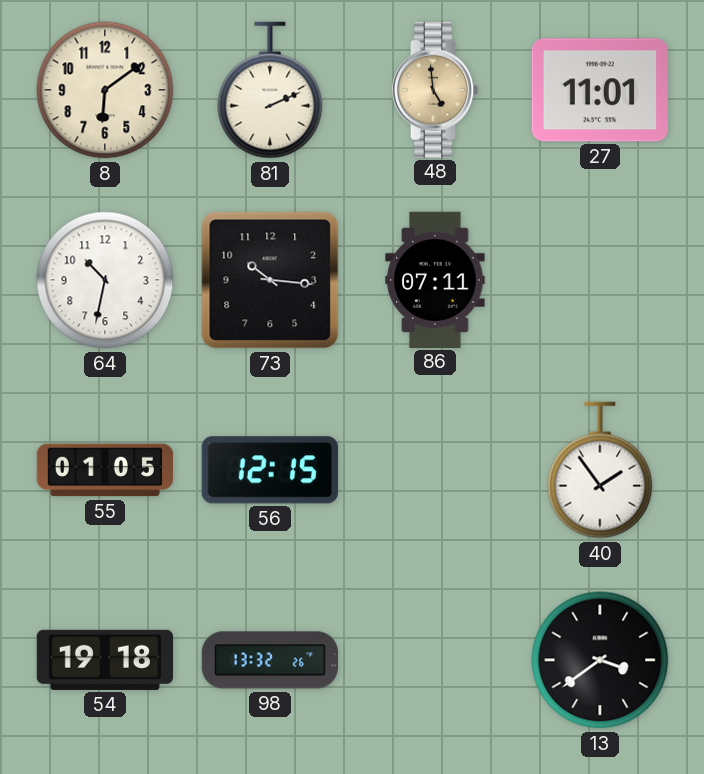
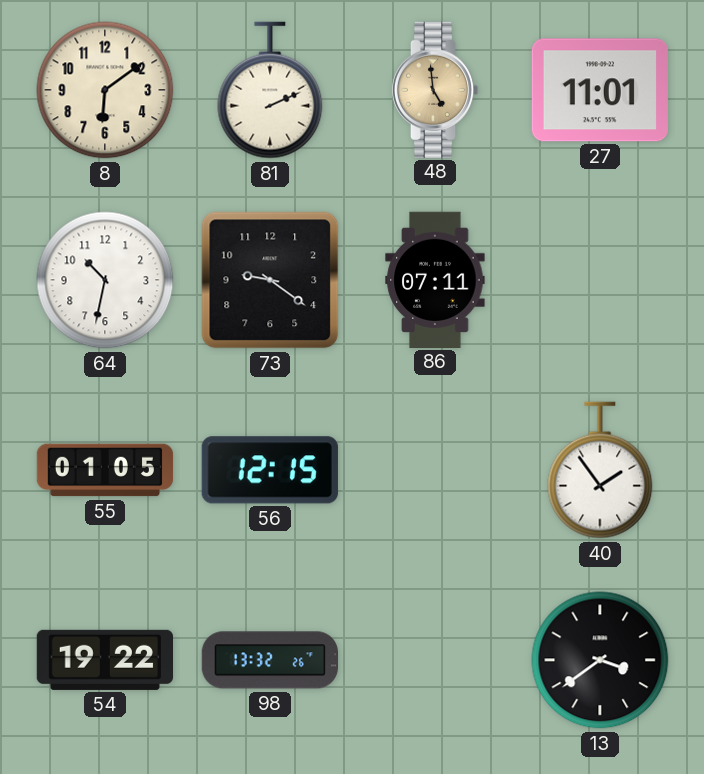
73: 10:16 -> 9:21
54: 19:18 -> 19:22
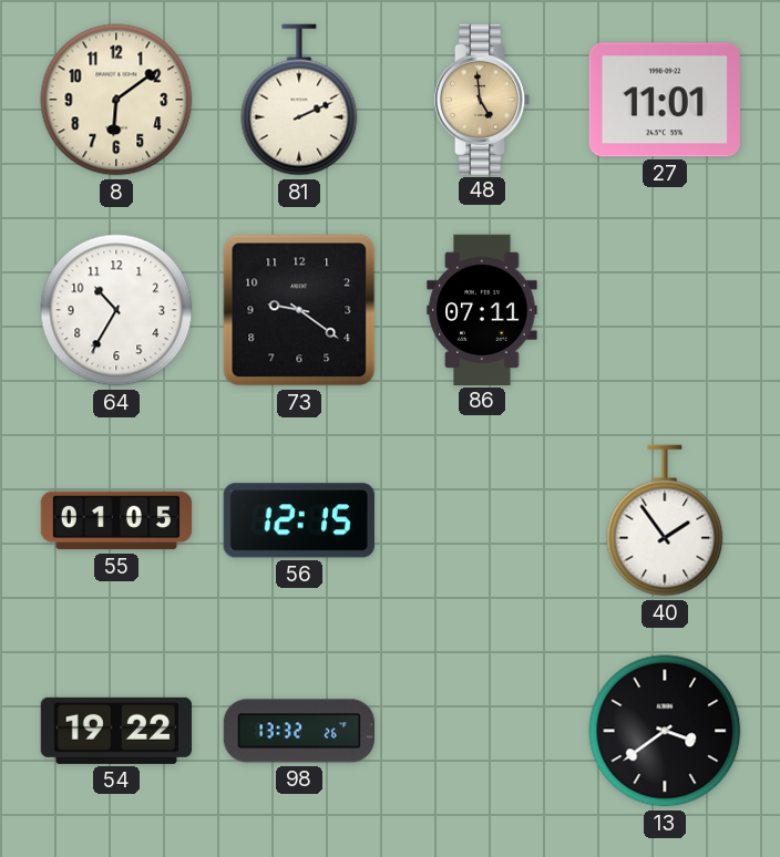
64: 10:32 -> 10:35
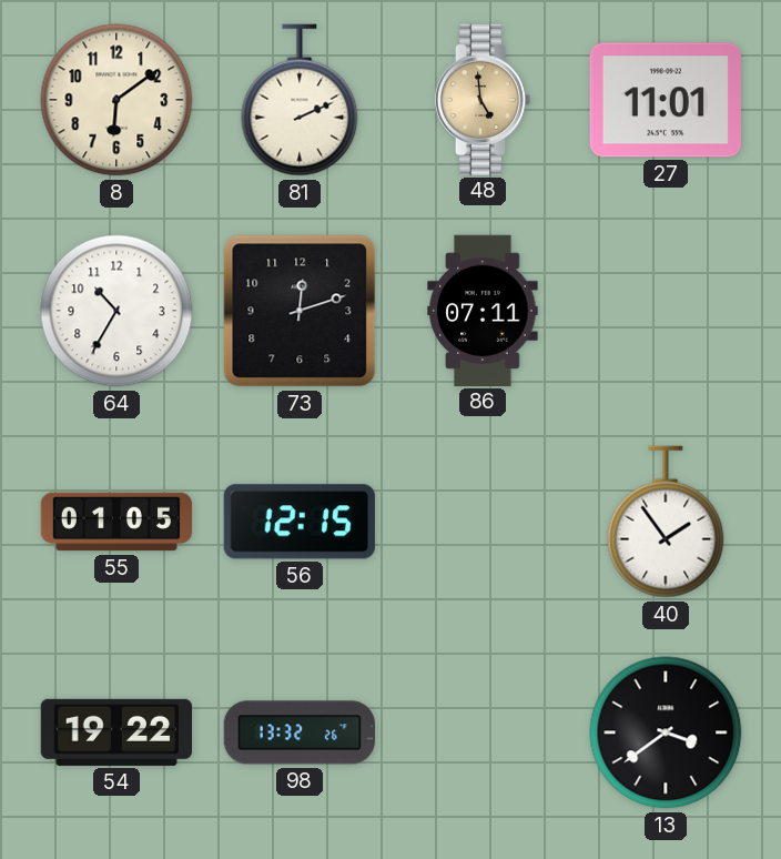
73: 9:21 -> 12:12
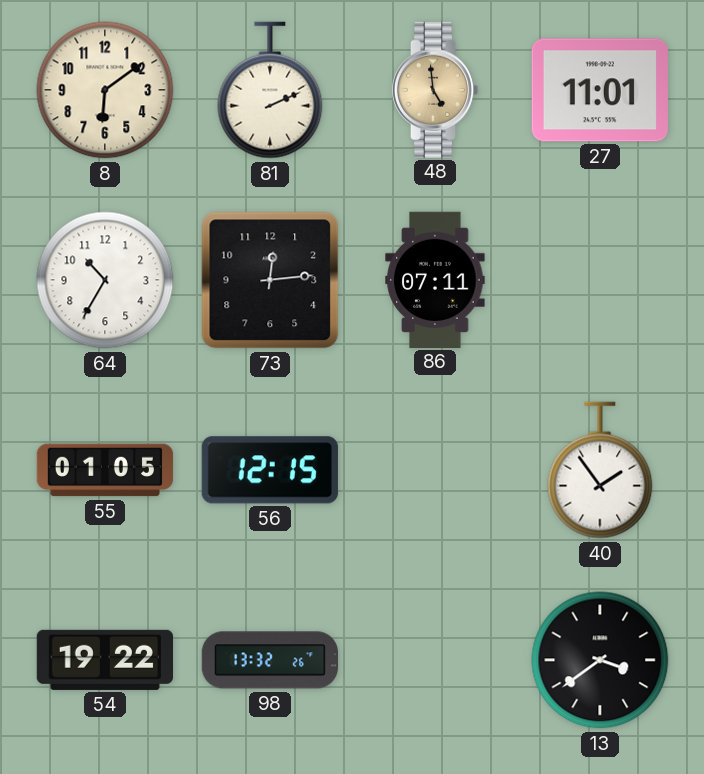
73: 12:12 -> 12:14
